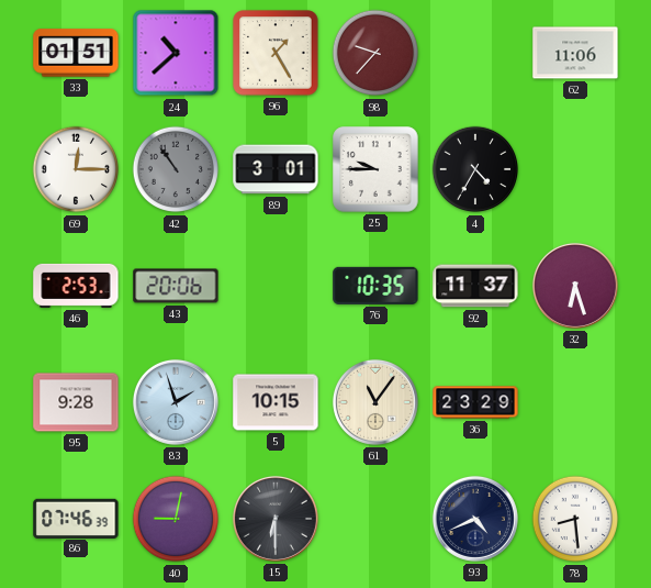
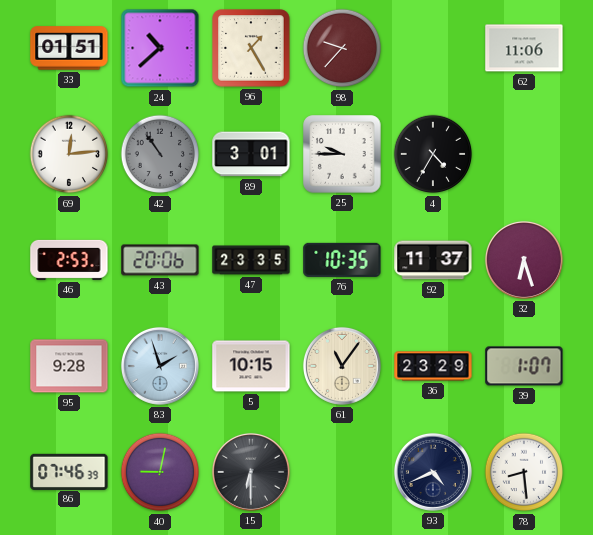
69: 12:15 -> 12:14
47: none -> 23:35
39: none -> 1:07
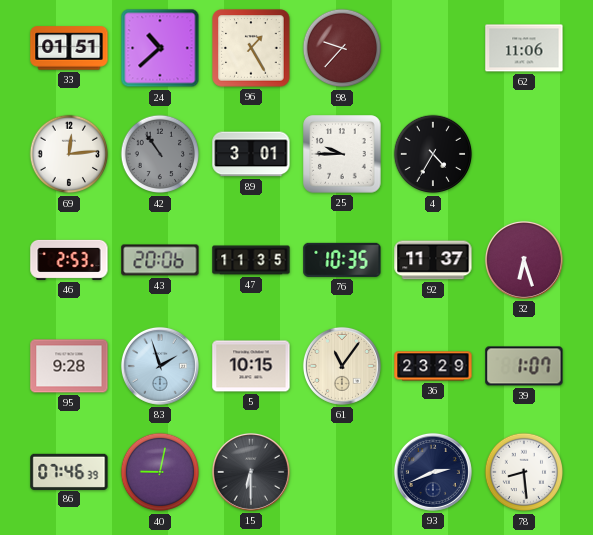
47: 23:35 -> 11:35
93: 4:41 -> 2:41
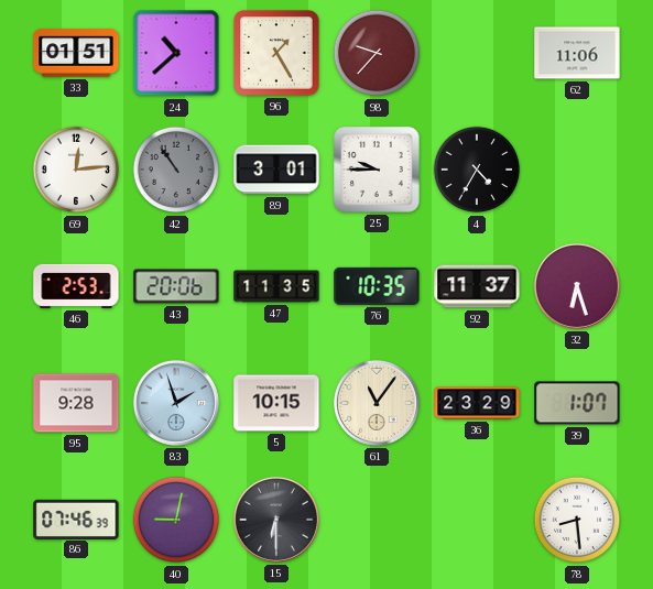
93: 2:41 -> none
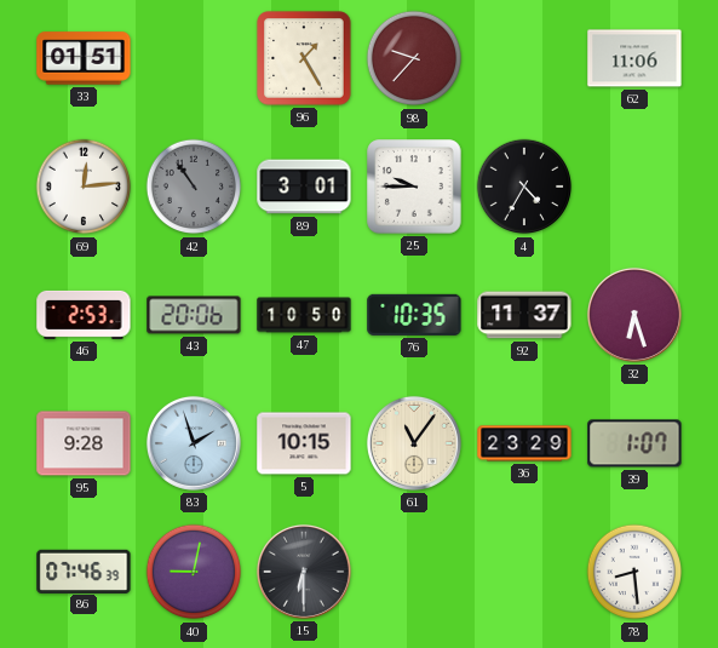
24: 10:38 -> none
47: 11:35 -> 10:50
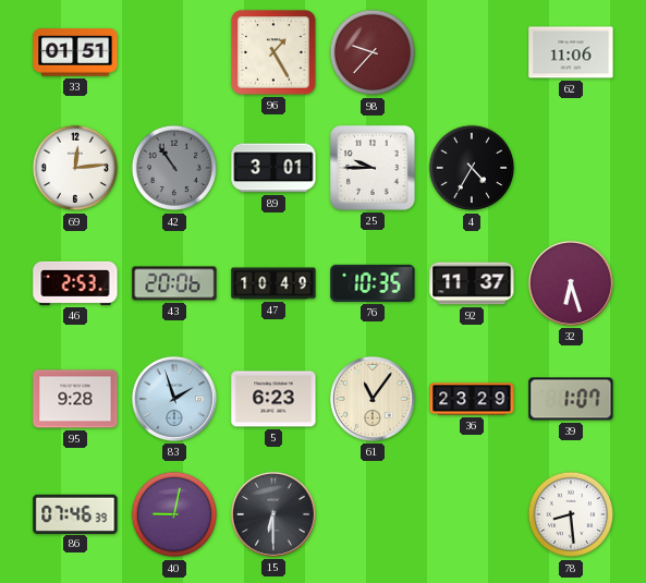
47: 10:50 -> 10:49
5: 10:15 -> 6:23
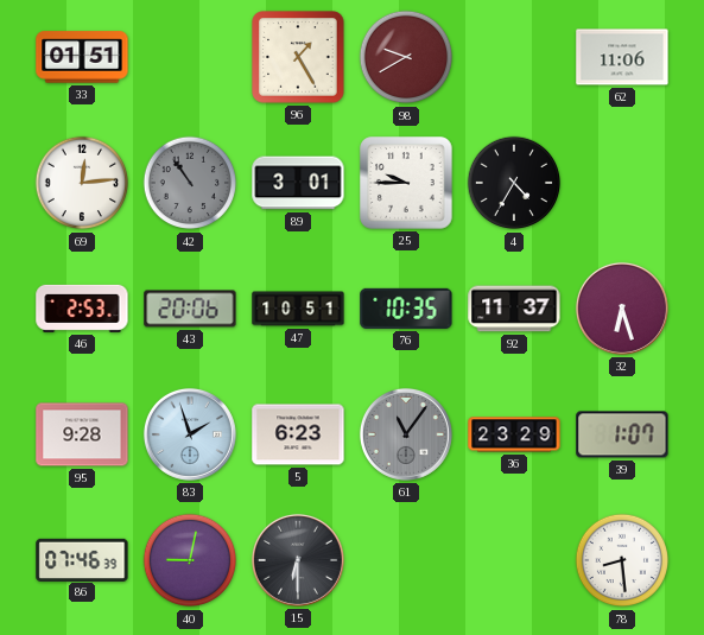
98: 9:37 -> 9:40
47: 10:49 -> 10:51
61 dial: cream -> grey
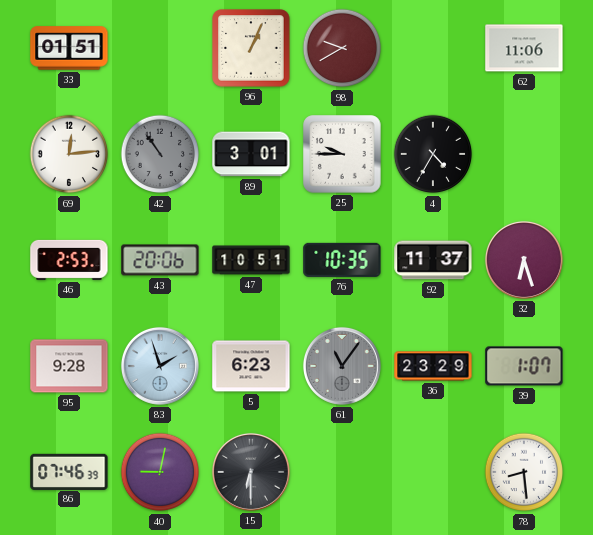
96: 1:25 -> 1:04
